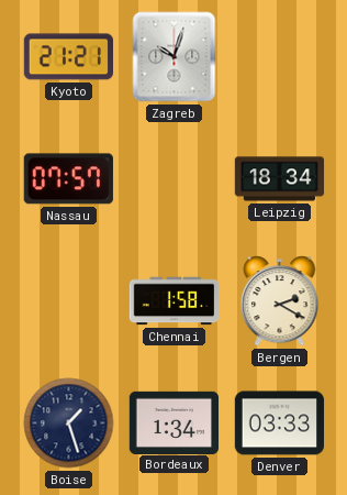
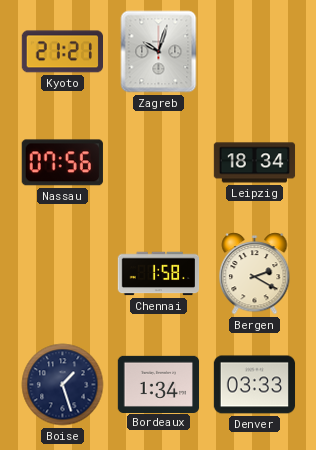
Nassau: 07:57 -> 07:56
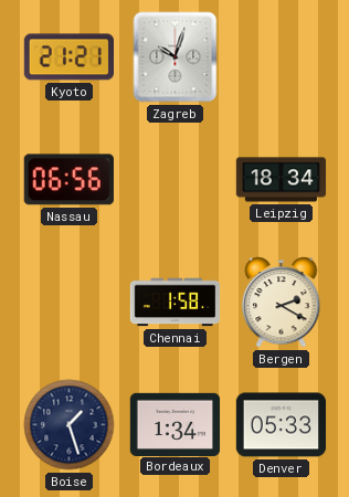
Nassau: 07:56 -> 06:56
Denver: 03:33 -> 05:33
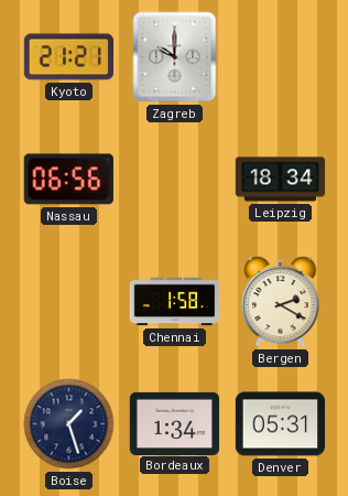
Zagreb: 10:03 -> 10:00
Denver: 05:33 -> 05:31
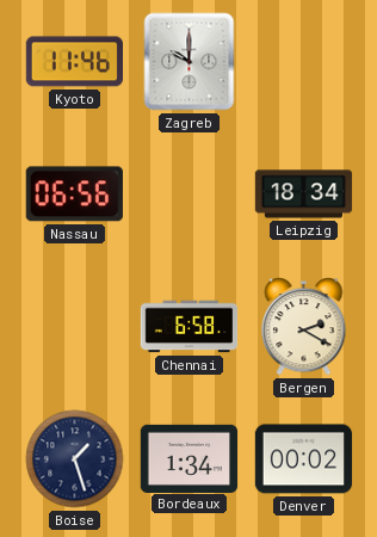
Kyoto: 21:21 -> 11:46
Chennai: 1:58 -> 6:58
Denver: 05:31 -> 00:02
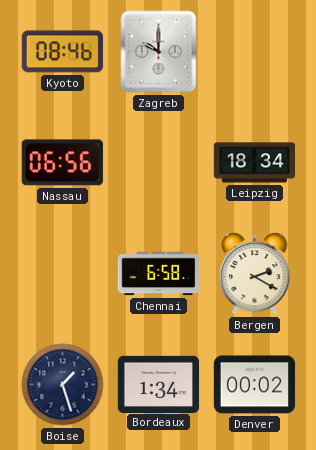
Kyoto: 11:46 -> 08:46
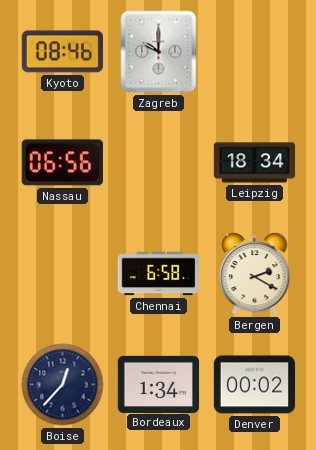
Boise: 1:27 -> 12:37
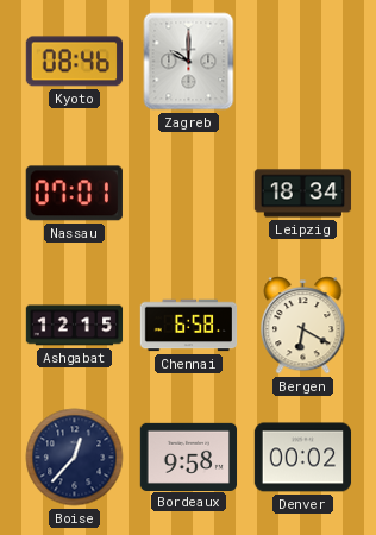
Nassau: 06:56 -> 07:01
Ashgabat: none -> 12:15
Bergen: 2:20 -> 6:20
Bordeaux: 1:34 -> 9:58
